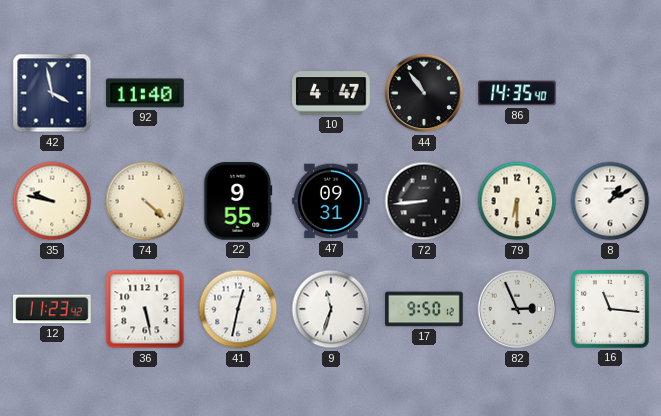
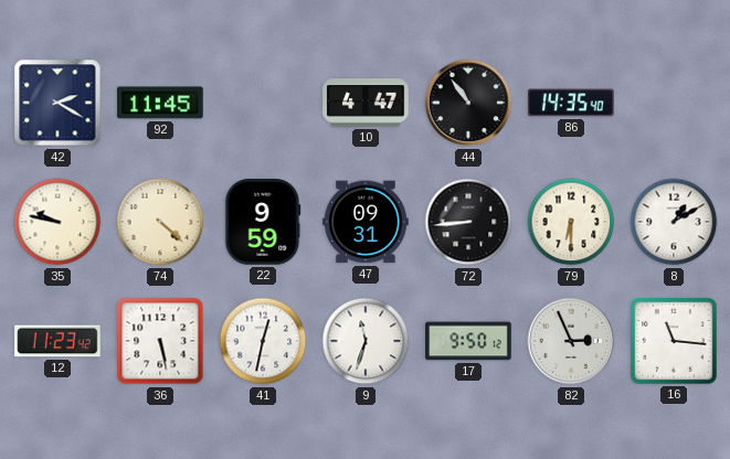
42: 3:58 -> 2:20
92: 11:40 -> 11:45
22: 9:55 -> 9:59
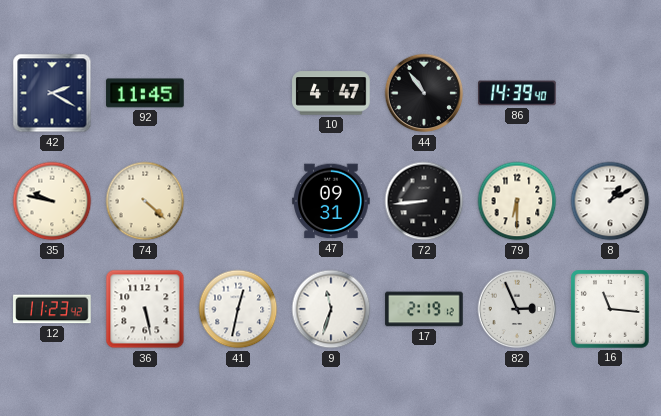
86: 14:35 -> 14:39
22: 9:59 -> none
17: 9:50 -> 2:19
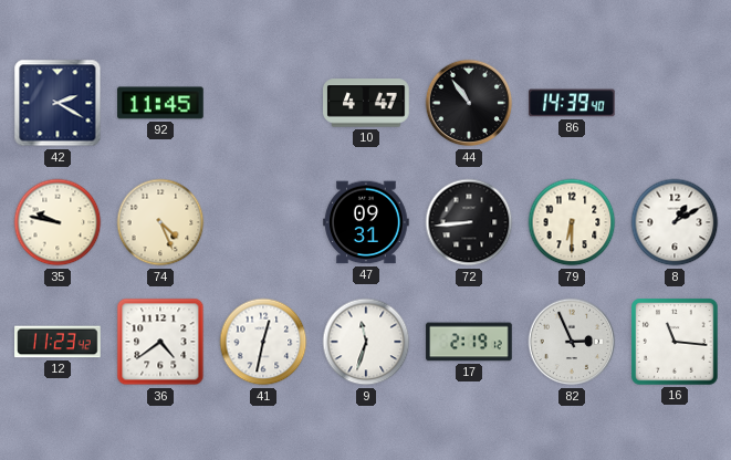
74: 4:22 -> 4:26
36: 5:28 -> 4:39
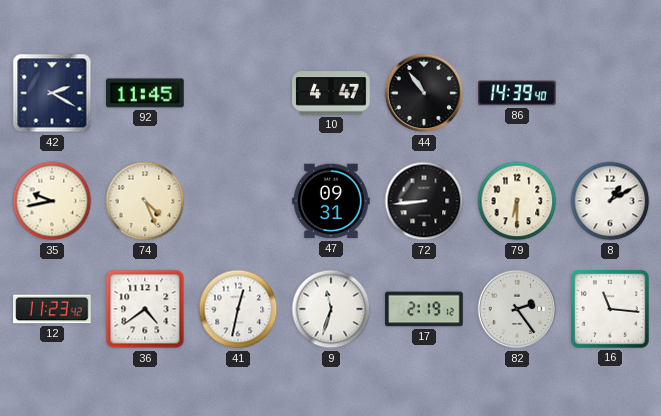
35: 9:47 -> 9:43
82: 2:56 -> 2:24
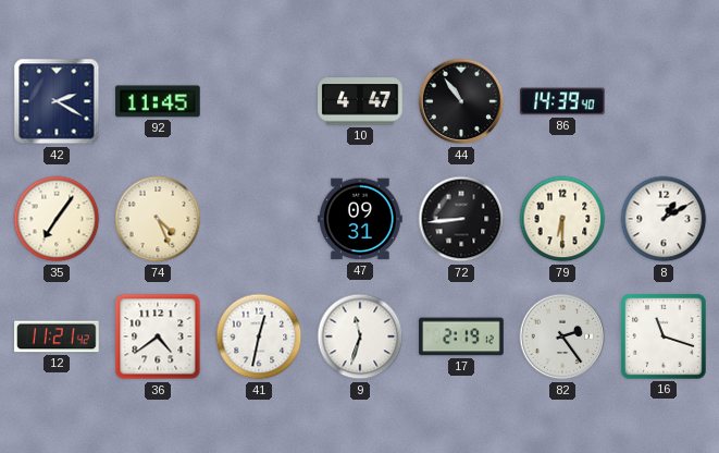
35: 9:43 -> 7:06
12: 11:23 -> 11:21
16: 11:16 -> 11:18
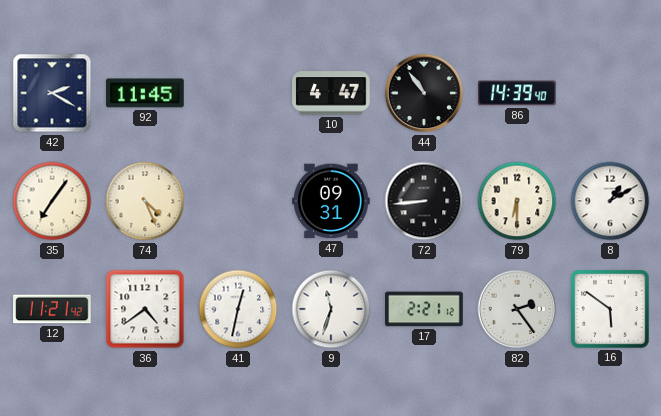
17: 2:19 -> 2:21
16: 11:18 -> 5:51
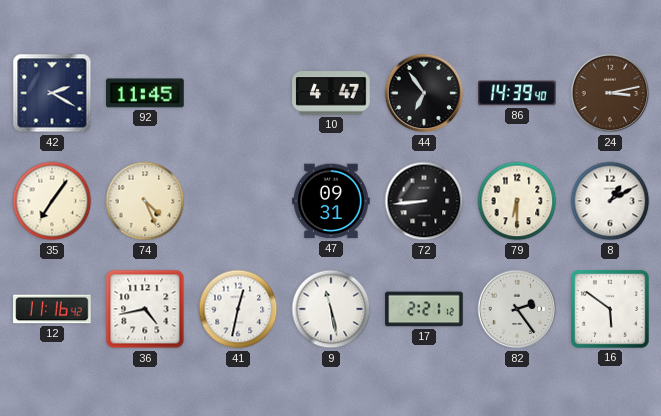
44: 10:54 -> 6:54
24: none -> 3:13
12: 11:21 -> 11:16
36: 4:39 -> 4:43
9: 11:33 -> 11:28
